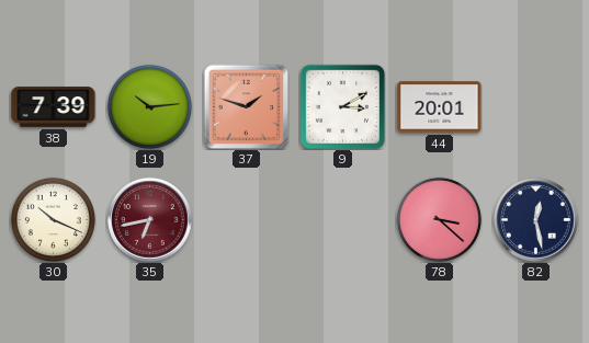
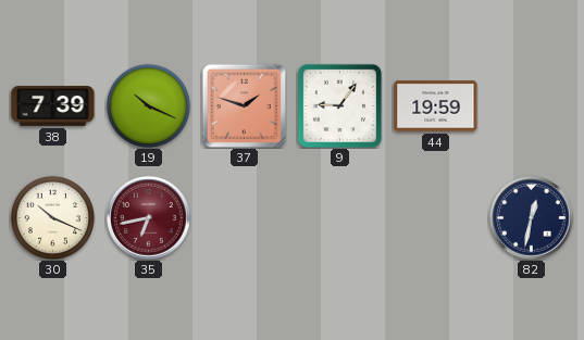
19: 10:14 -> 10:19
9: 3:10 -> 9:06
44: 20:01 -> 19:59
78: 3:22 -> none
82: 12:28 -> 12:32
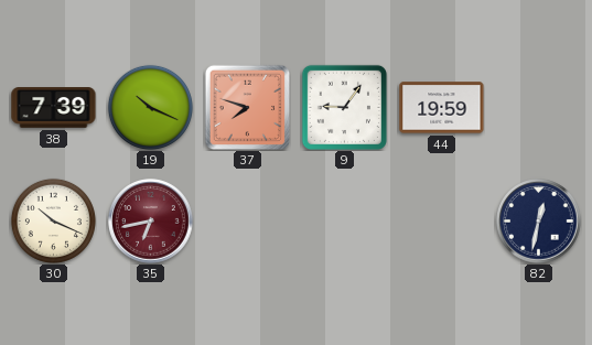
37: 1:48 -> 7:48
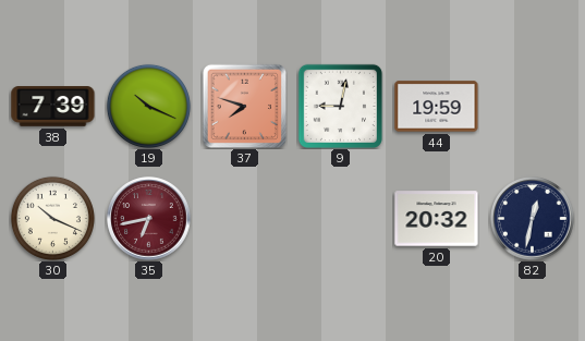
9: 9:06 -> 9:02
20: none -> 20:32
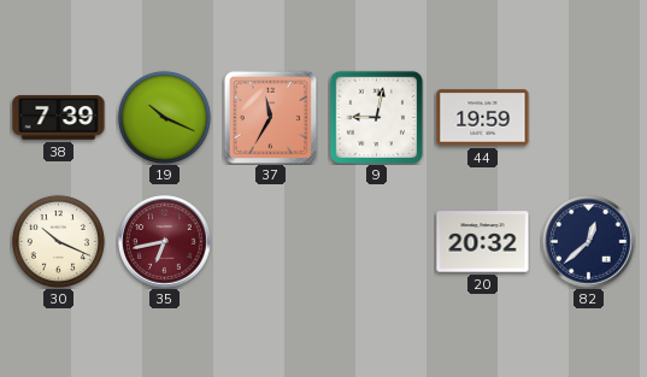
37: 7:48 -> 11:35
82: 12:32 -> 12:38
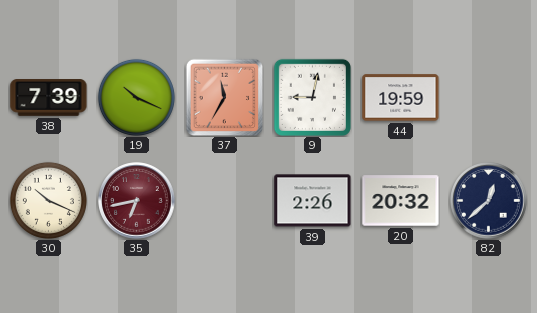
39: none -> 2:26
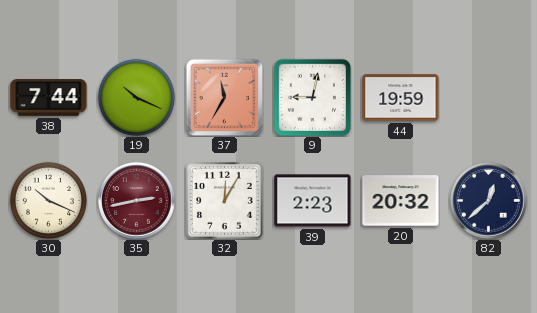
38: 7:39 -> 7:44
35: 6:43 -> 2:43
32: none -> 12:05
39: 2:26 -> 2:23
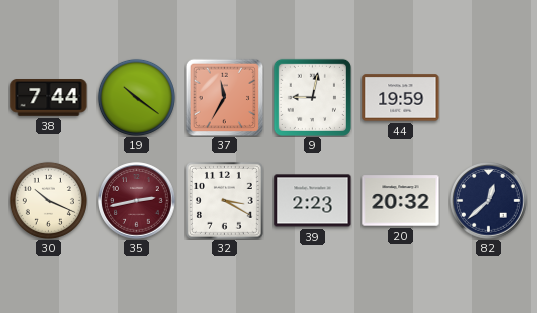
19: 10:19 -> 10:21
32: 12:05 -> 3:20
